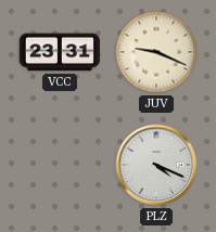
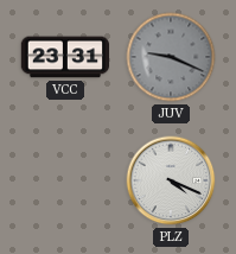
JUV dial: cream -> grey
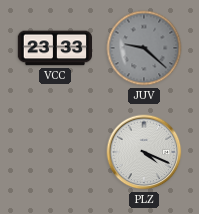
VCC: 23:31 -> 23:33
JUV: 9:19 -> 9:22
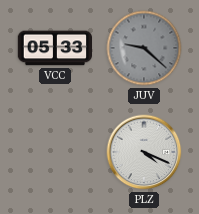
VCC: 23:33 -> 05:33
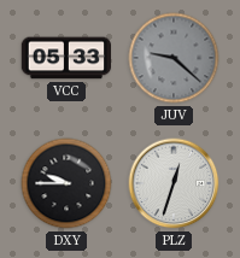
DXY: none -> 9:45
PLZ: 4:19 -> 12:33
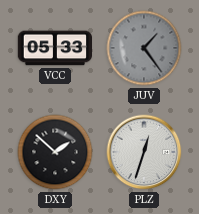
JUV: 9:22 -> 1:24
DXY: 9:45 -> 1:52
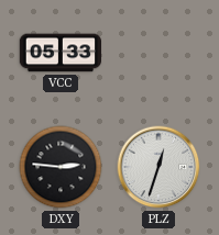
JUV: 1:24 -> none
DXY: 1:52 -> 2:46
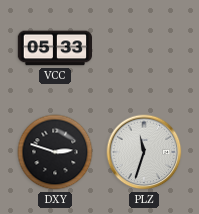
DXY: 2:46 -> 2:48
PLZ: 12:33 -> 11:33
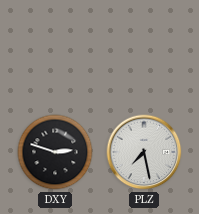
VCC: 05:33 -> none
PLZ: 11:33 -> 7:28
